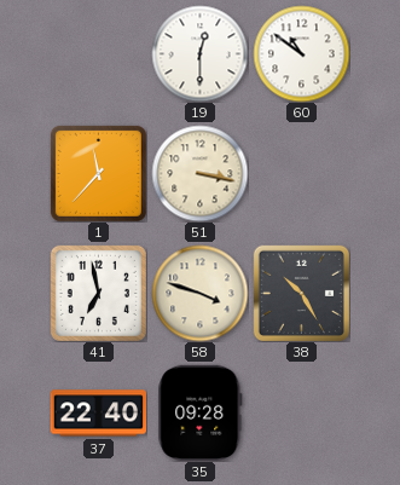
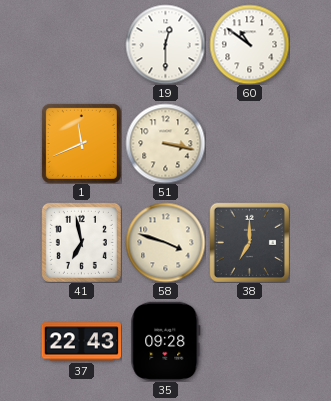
1: 11:37 -> 11:41
38: 10:25 -> 7:00
37: 22:40 -> 22:43
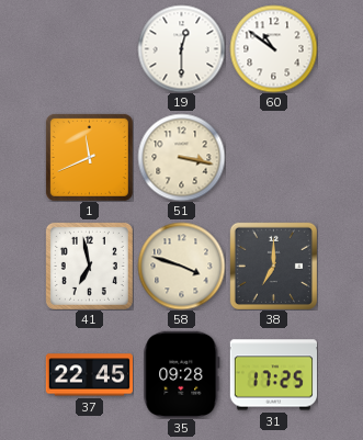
37: 22:43 -> 22:45
31: none -> 17:25
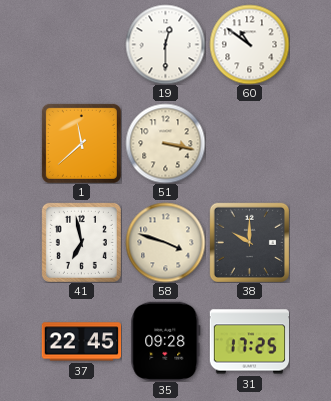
1: 11:41 -> 11:38
38: 7:00 -> 10:00
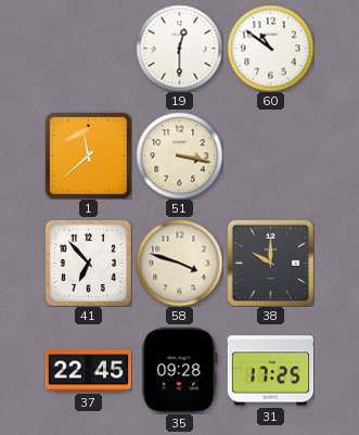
41: 6:58 -> 6:53
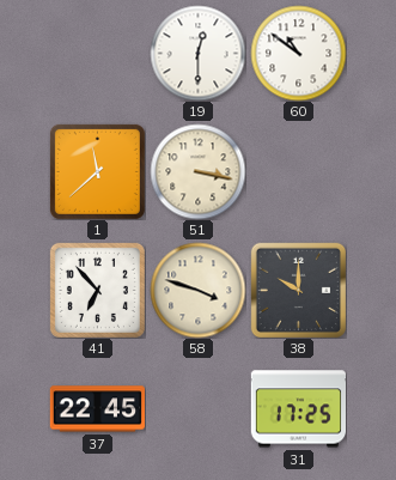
35: 09:28 -> none
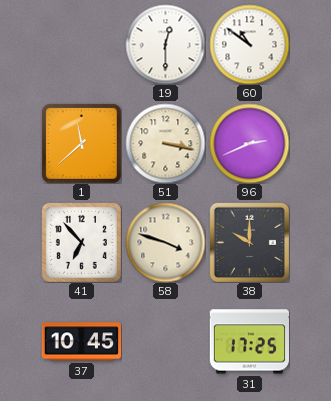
96: none -> 2:41
37: 22:45 -> 10:45
